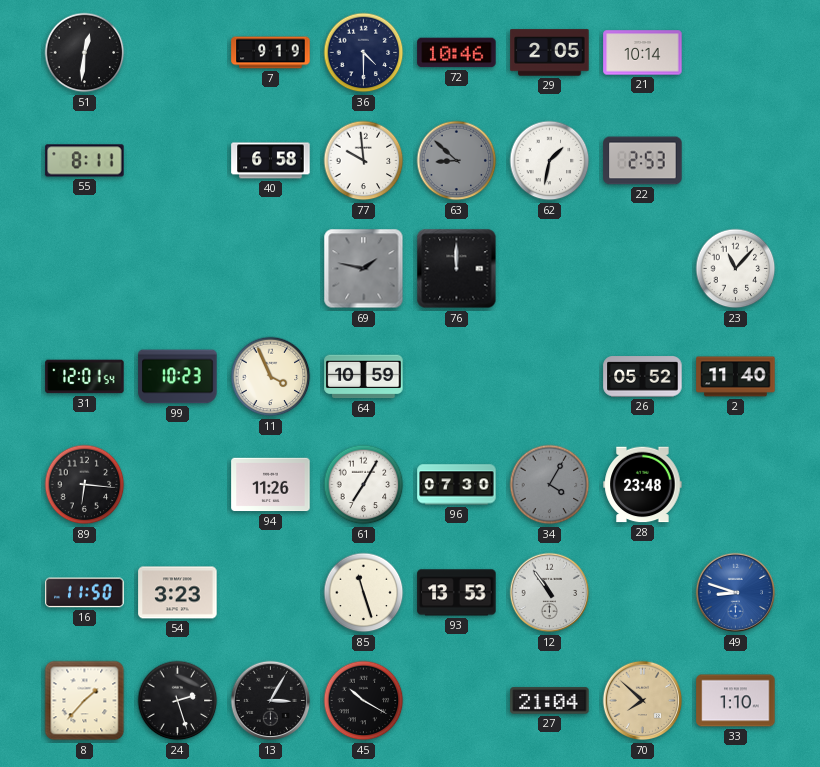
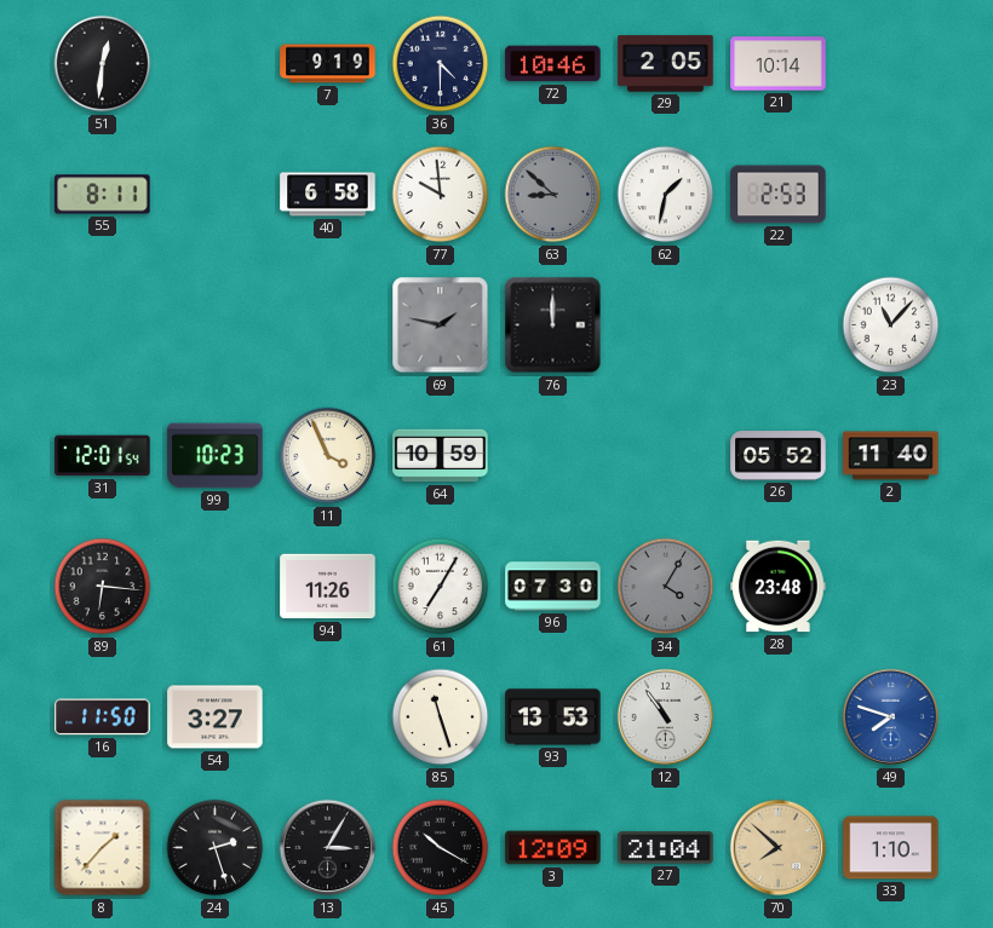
54: 3:23 -> 3:27
49: 8:48 -> 7:48
3: none -> 12:09
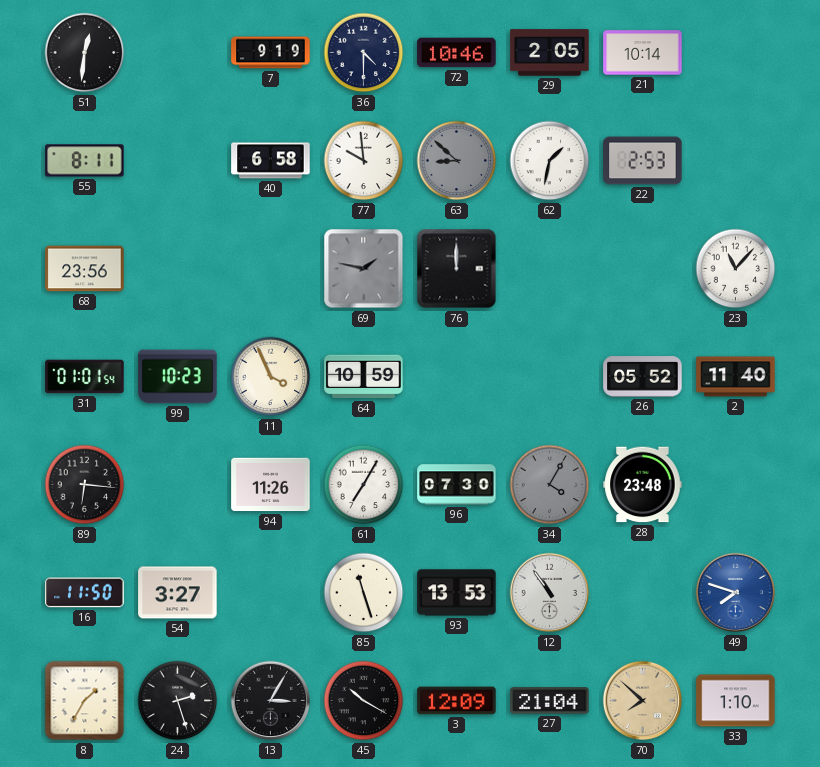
68: none -> 23:56
31: 12:01 -> 01:01
8: 1:37 -> 1:35
